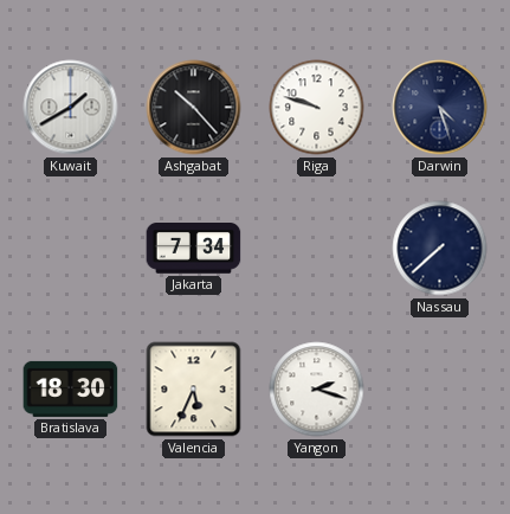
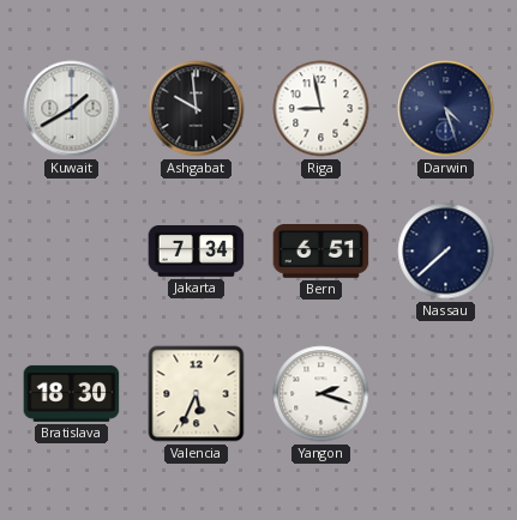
Ashgabat: 10:23 -> 9:59
Riga: 9:48 -> 8:58
Bern: none -> 6:51
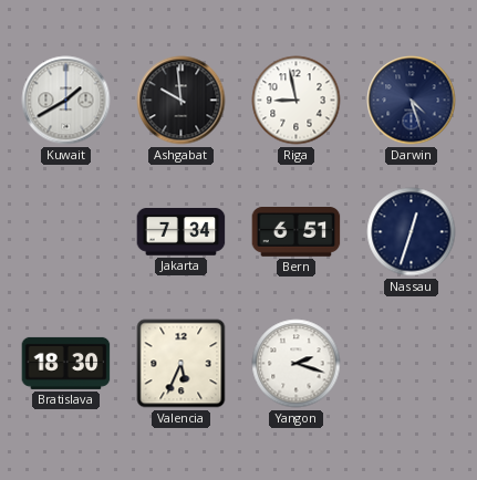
Nassau: 7:38 -> 12:33
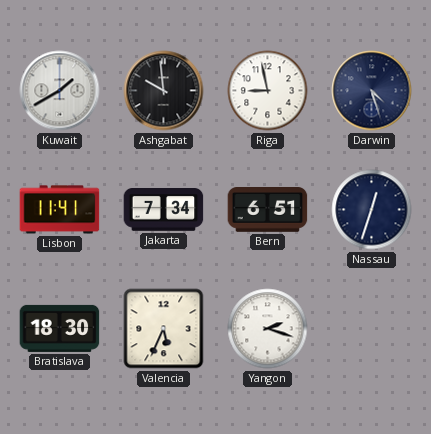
Lisbon: none -> 11:41
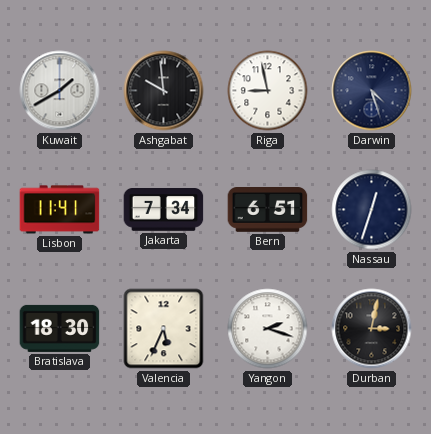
Durban: none -> 3:02
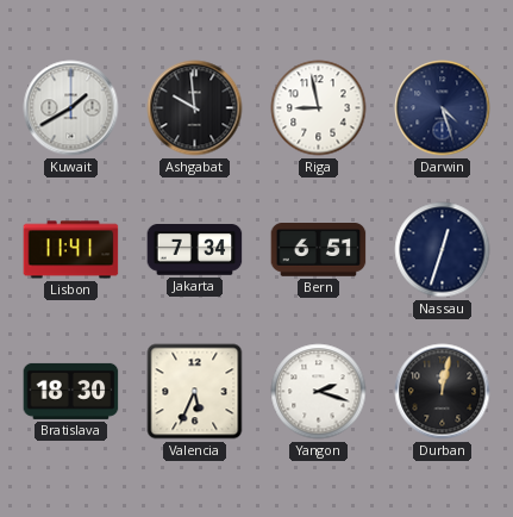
Durban: 3:02 -> 12:02
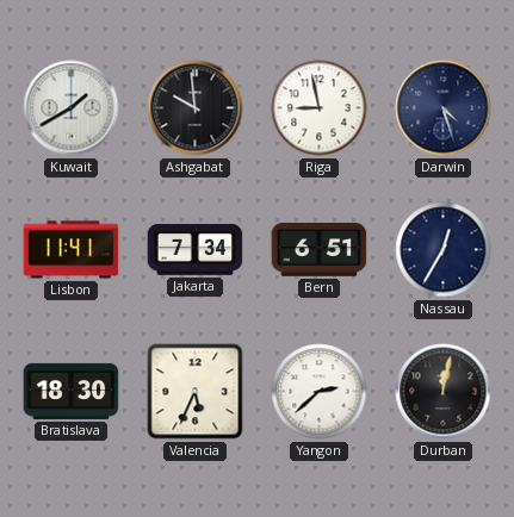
Nassau: 12:33 -> 12:35
Yangon: 2:18 -> 2:38
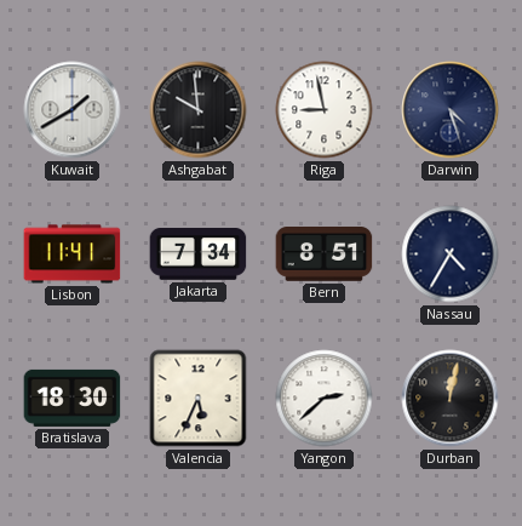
Bern: 6:51 -> 8:51
Nassau: 12:35 -> 4:35
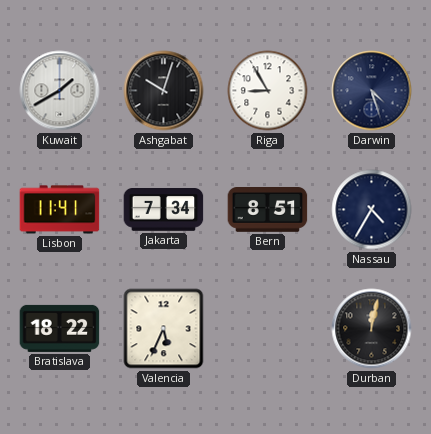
Ashgabat: 9:59 -> 10:03
Riga: 8:58 -> 8:55
Bratislava: 18:30 -> 18:22
Yangon: 2:38 -> none
